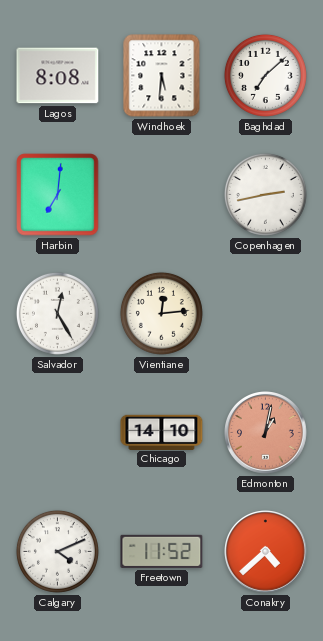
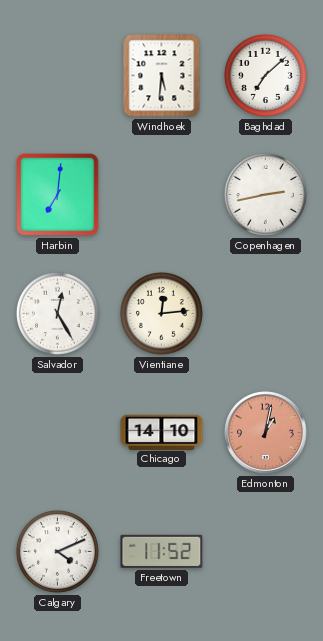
Lagos: 8:08 -> none
Conakry: 4:38 -> none
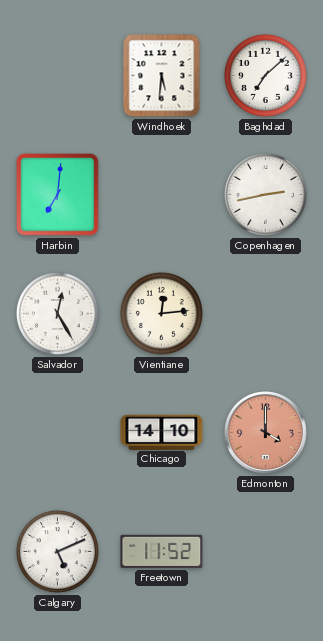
Edmonton: 1:02 -> 4:00
Calgary: 4:11 -> 5:11
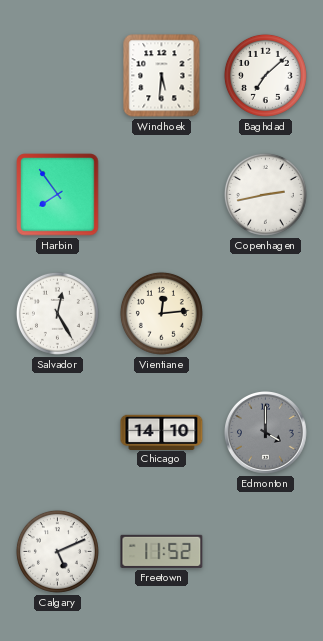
Harbin: 7:01 -> 7:54
Edmonton dial: salmon -> grey
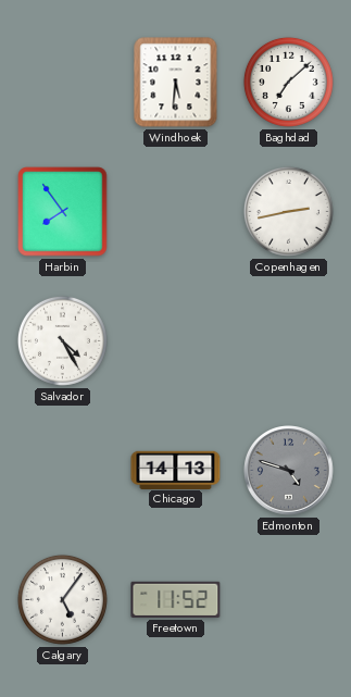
Salvador: 12:25 -> 4:25
Vientiane: 12:14 -> none
Chicago: 14:10 -> 14:13
Edmonton: 4:00 -> 4:48
Calgary: 5:11 -> 5:06
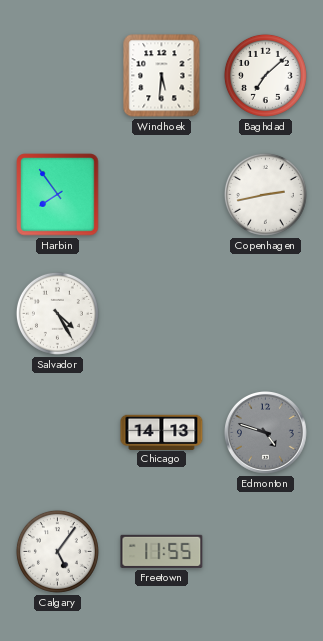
Freetown: 11:52 -> 11:55
